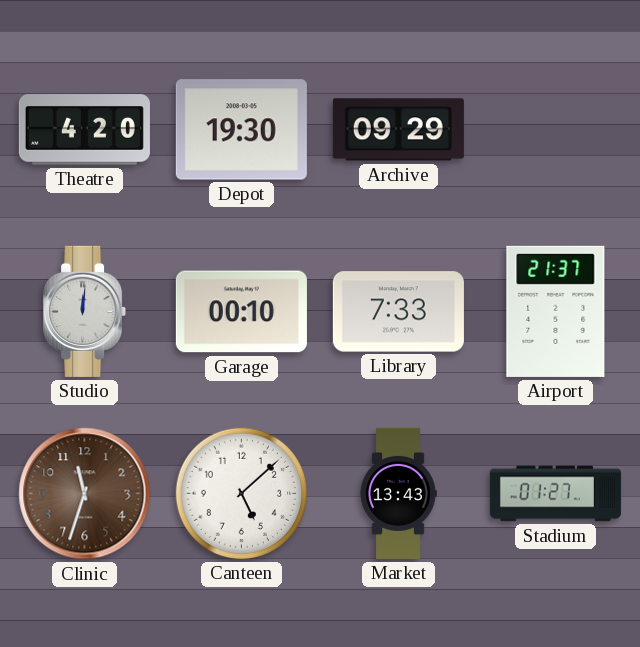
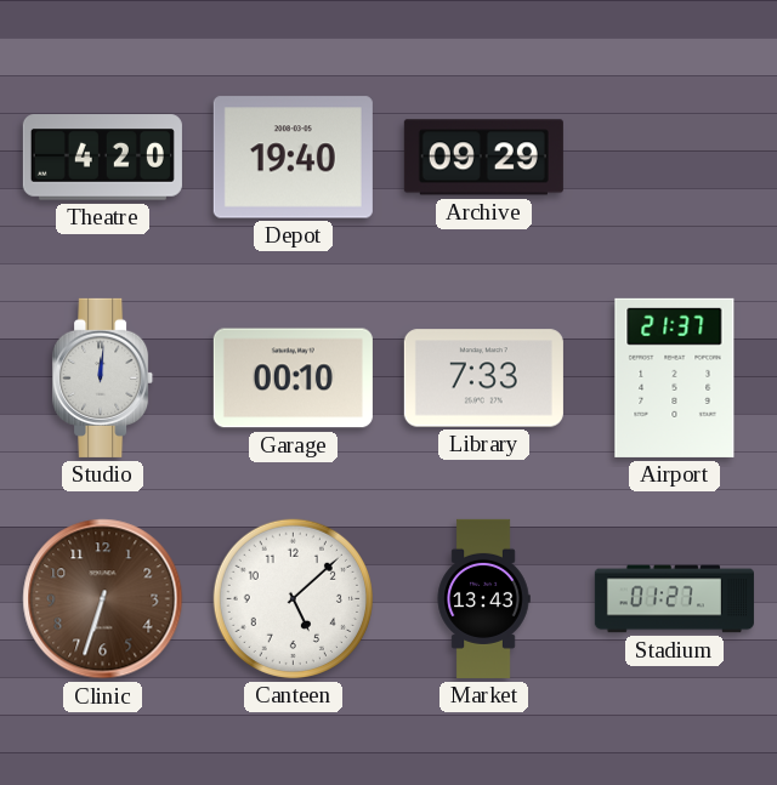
Depot: 19:30 -> 19:40
Clinic: 11:33 -> 6:33
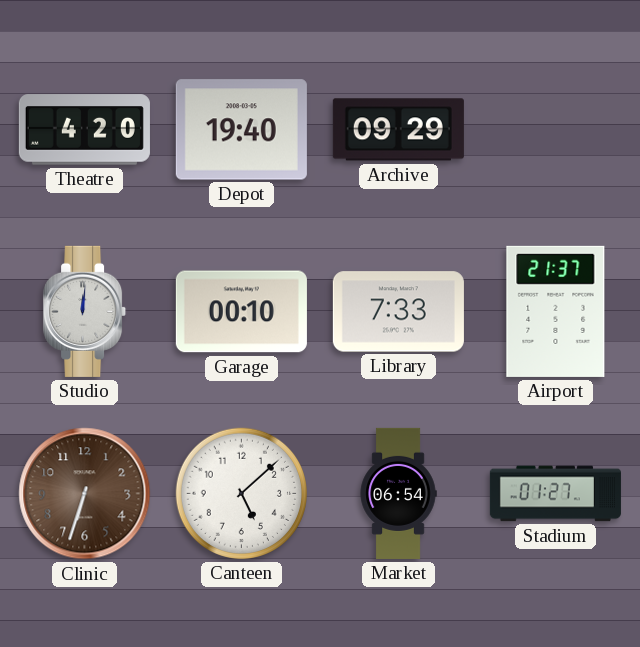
Market: 13:43 -> 06:54
